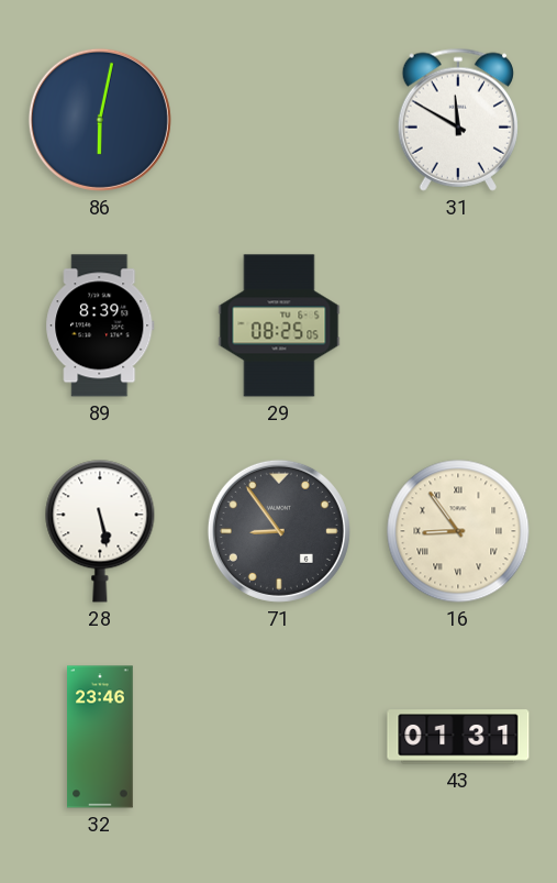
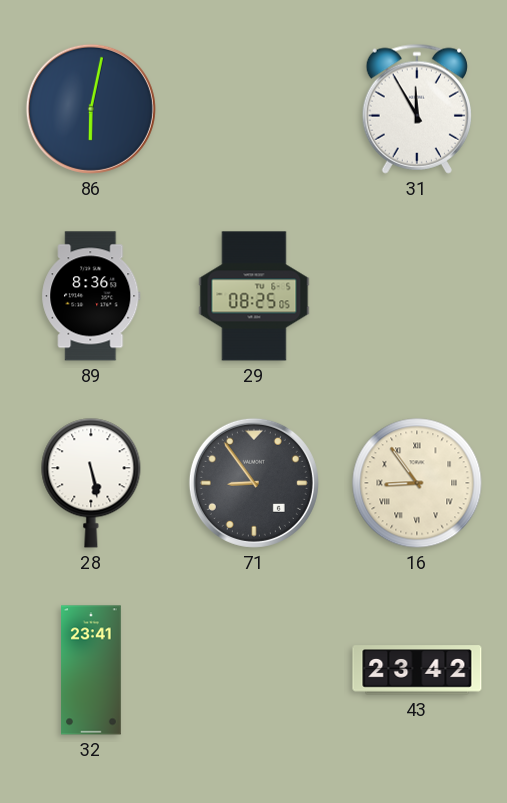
31: 11:50 -> 11:55
89: 8:39 -> 8:36
32: 23:46 -> 23:41
43: 01:31 -> 23:42
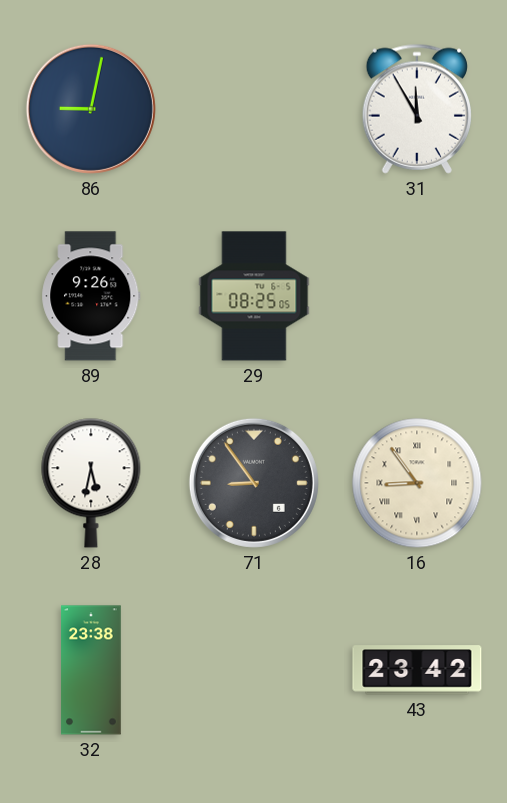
86: 6:02 -> 9:02
89: 8:36 -> 9:26
28: 5:28 -> 5:32
32: 23:41 -> 23:38
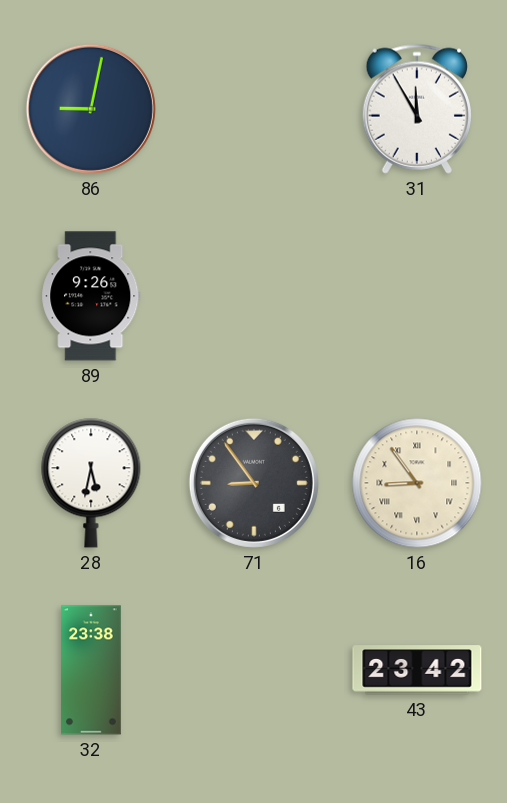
29: 08:25 -> none
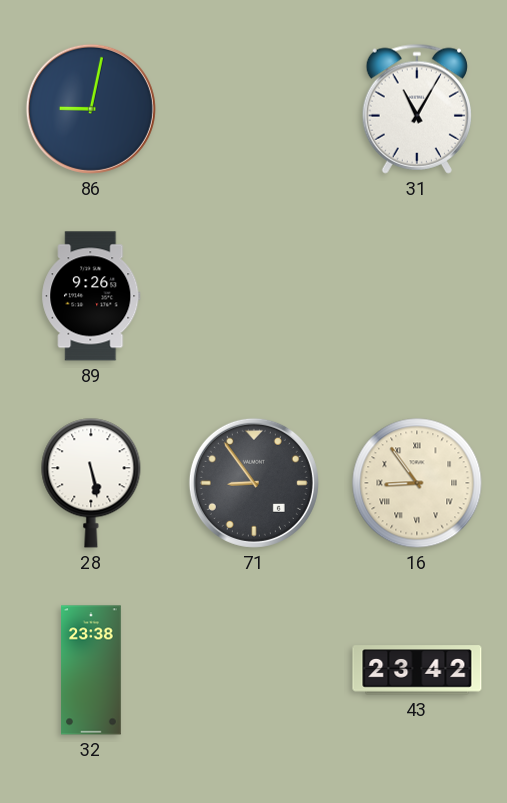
31: 11:55 -> 11:05
28: 5:32 -> 5:28
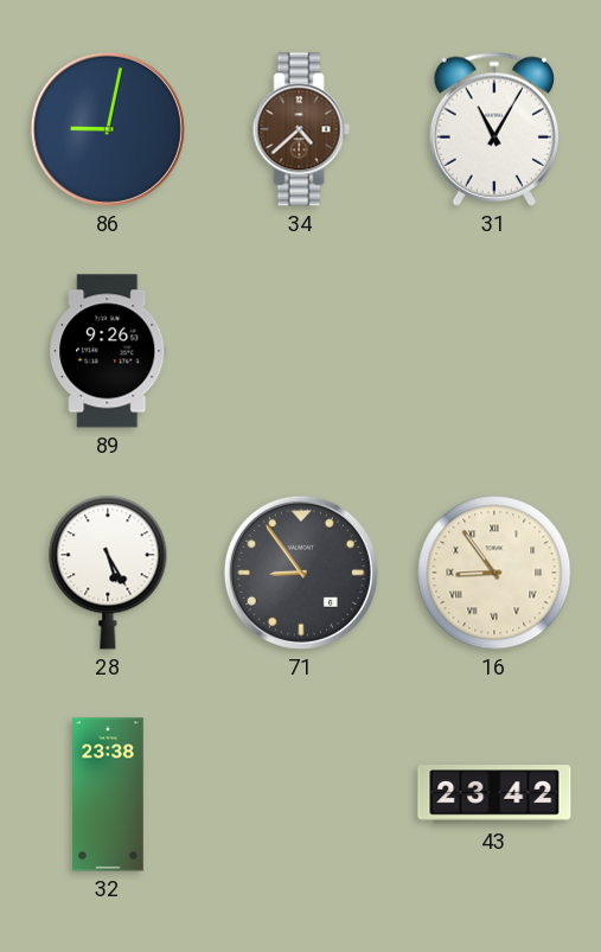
34: none -> 4:38
28: 5:28 -> 5:25
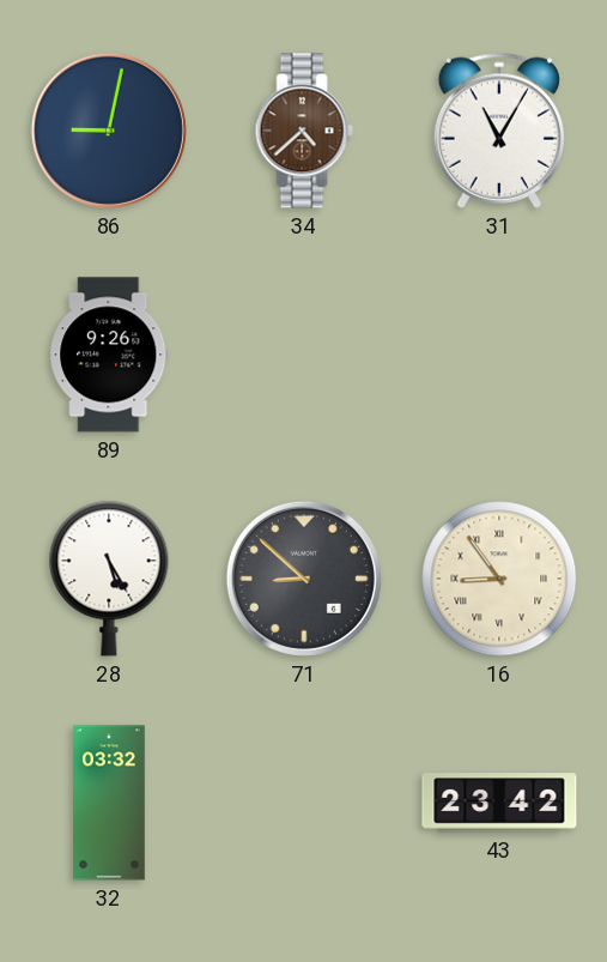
71: 8:54 -> 8:52
32: 23:38 -> 03:32
